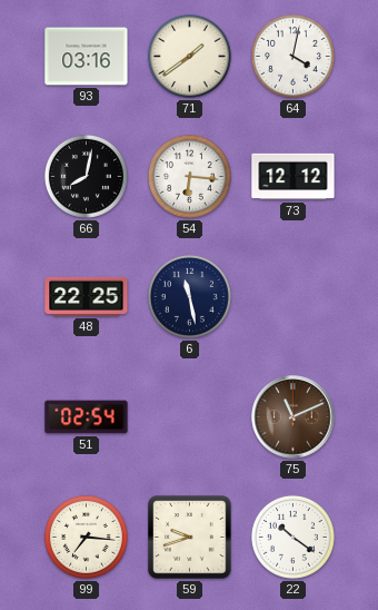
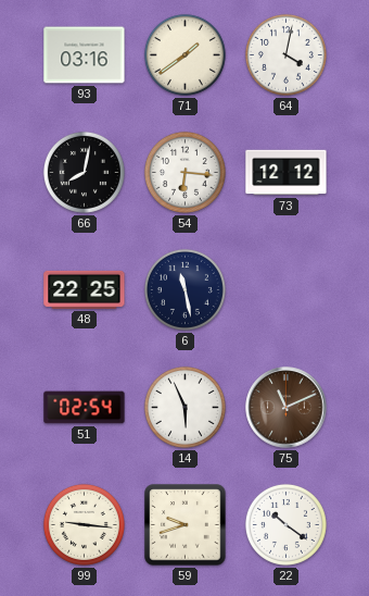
14: none -> 5:56
99: 7:16 -> 9:16
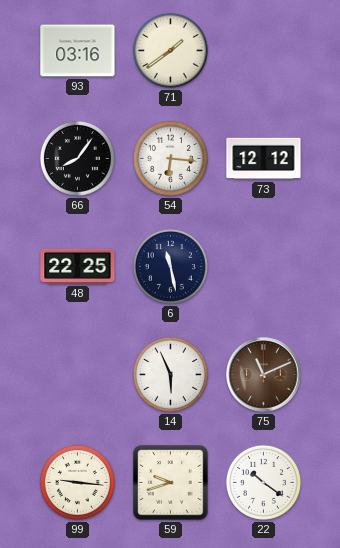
64: 4:02 -> none
66: 8:02 -> 8:06
51: 02:54 -> none
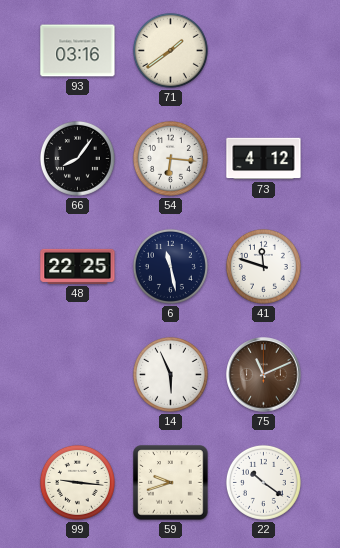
73: 12:12 -> 4:12
41: none -> 11:48
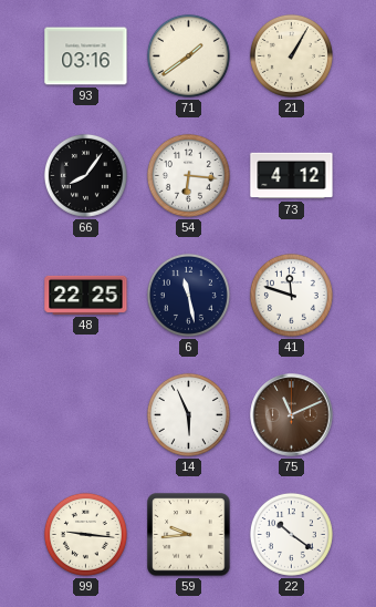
21: none -> 1:05
59: 9:42 -> 9:44
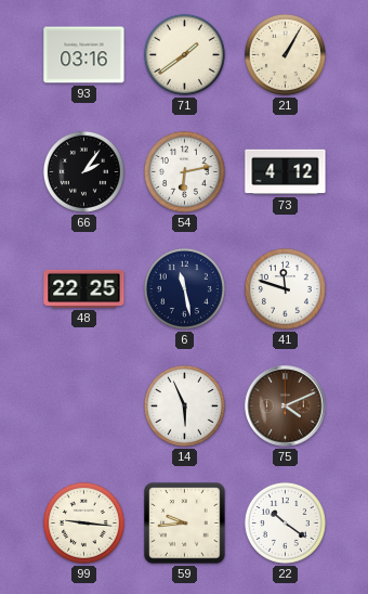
66: 8:06 -> 2:06
54: 6:16 -> 6:13
75: 11:11 -> 4:11
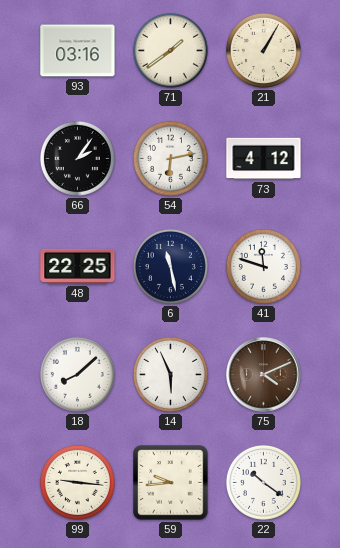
18: none -> 8:08
